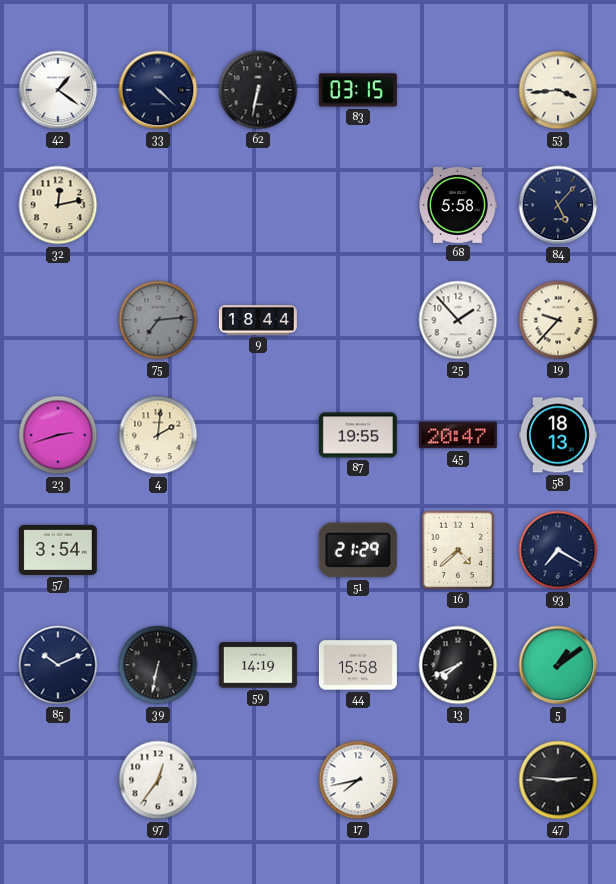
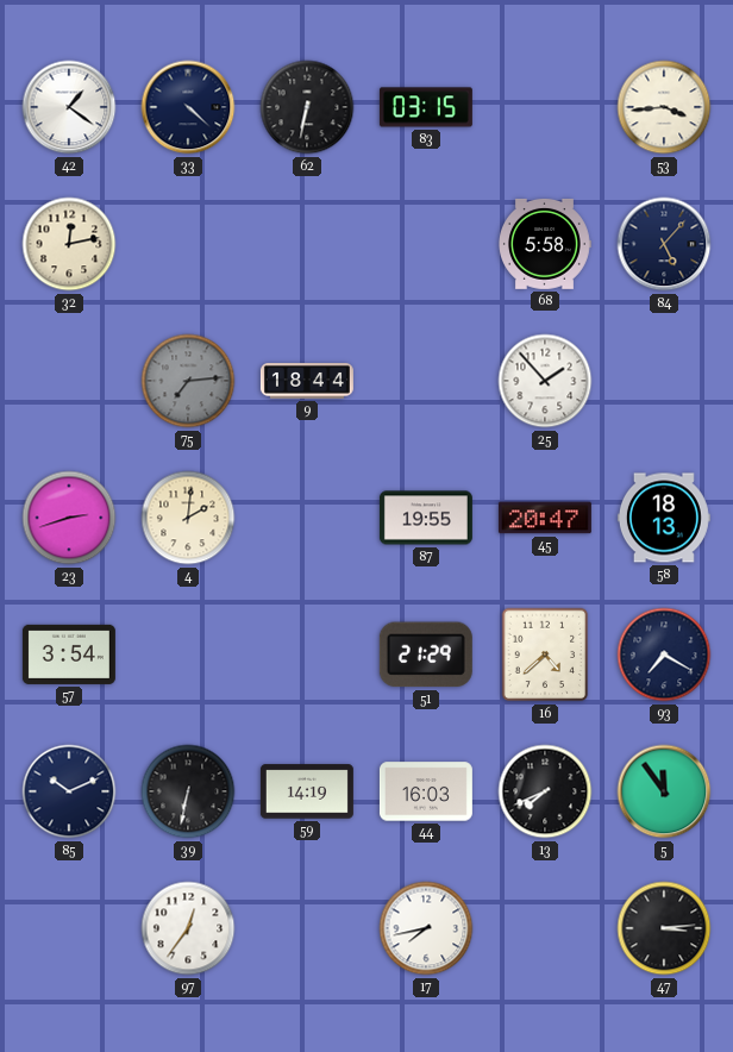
19: 9:37 -> none
44: 15:58 -> 16:03
5: 1:09 -> 11:54
47: 2:46 -> 3:14
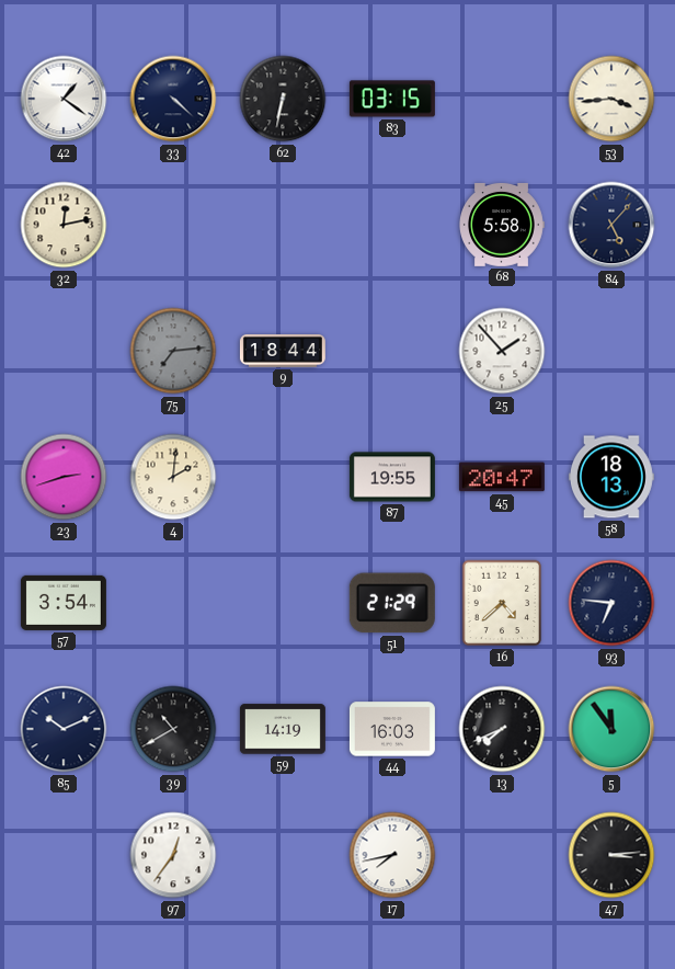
93: 7:20 -> 6:46
39: 6:32 -> 10:40
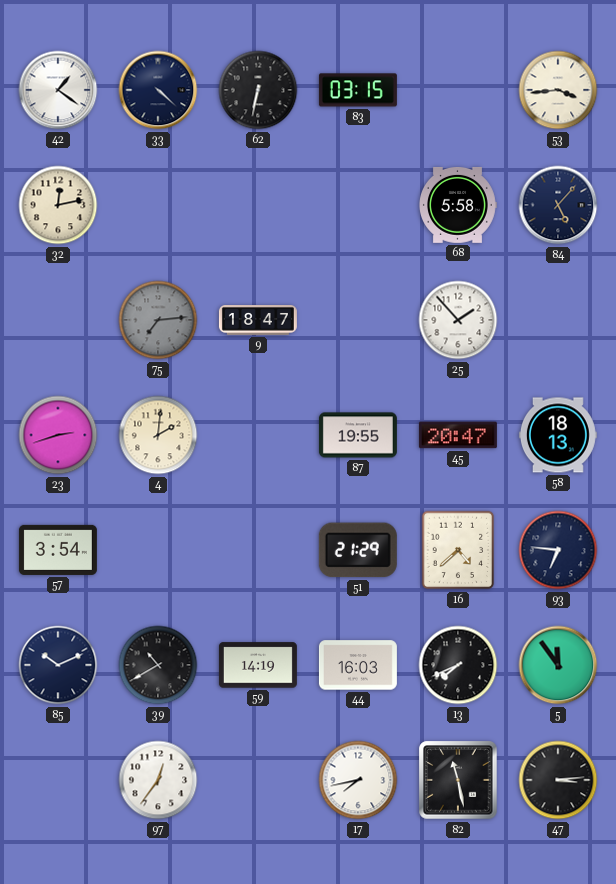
9: 18:44 -> 18:47
82: none -> 11:28
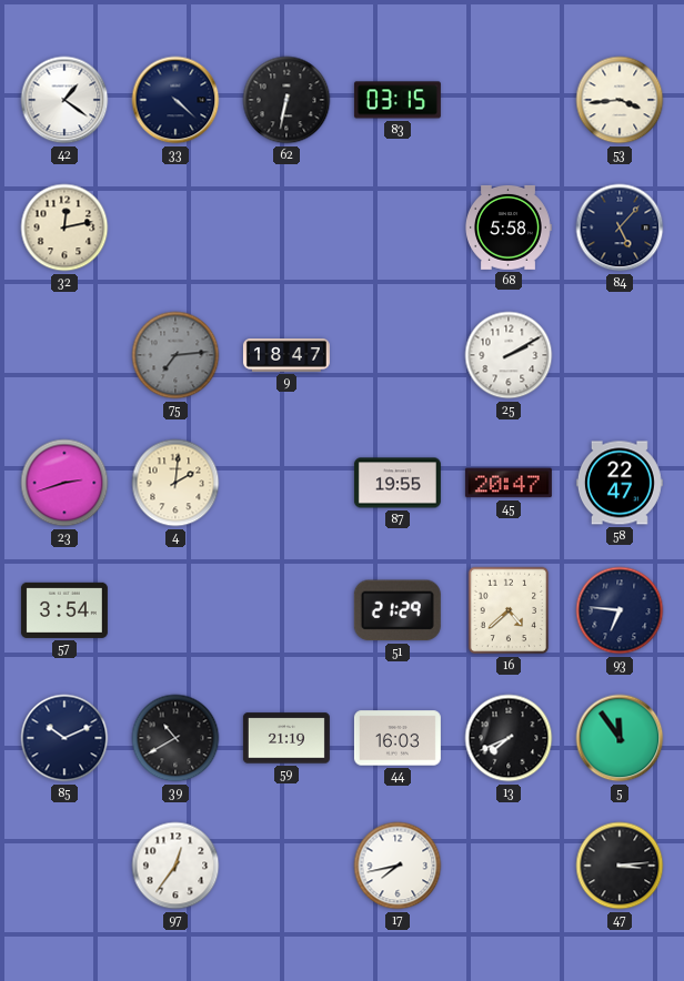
25: 1:53 -> 2:10
58: 18:13 -> 22:47
59: 14:19 -> 21:19
82: 11:28 -> none
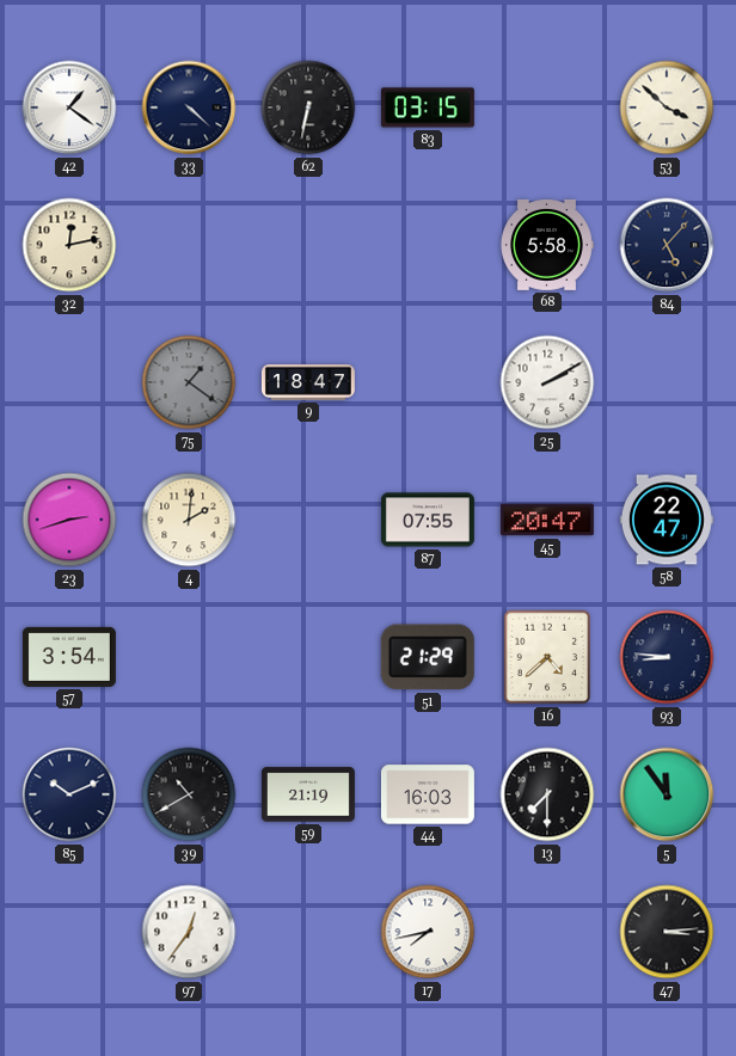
53: 3:44 -> 3:52
75: 7:14 -> 1:21
87: 19:55 -> 07:55
93: 6:46 -> 8:46
13: 7:41 -> 7:30
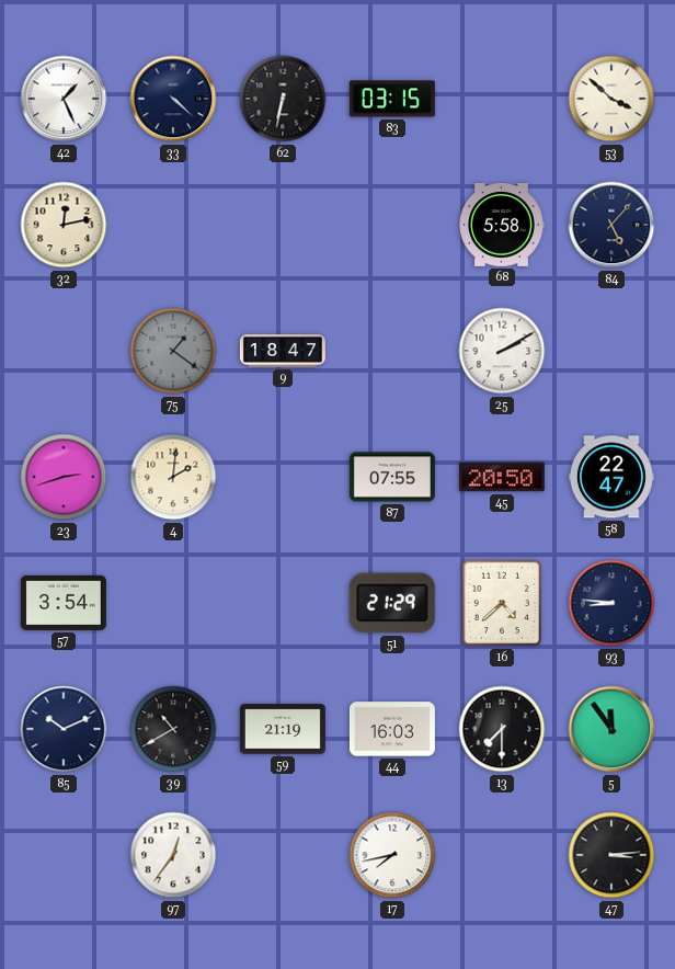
42: 1:21 -> 1:26
45: 20:47 -> 20:50
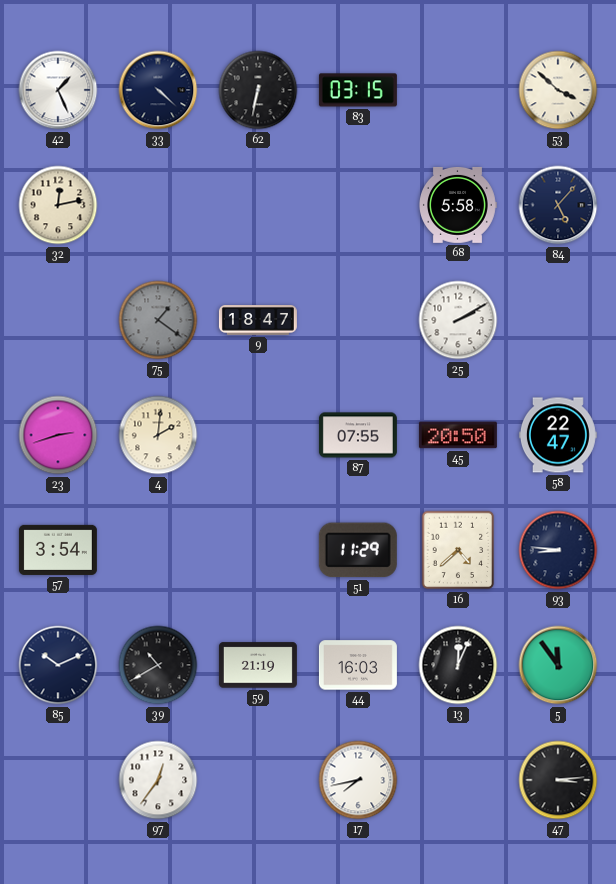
51: 21:29 -> 11:29
13: 7:30 -> 12:04
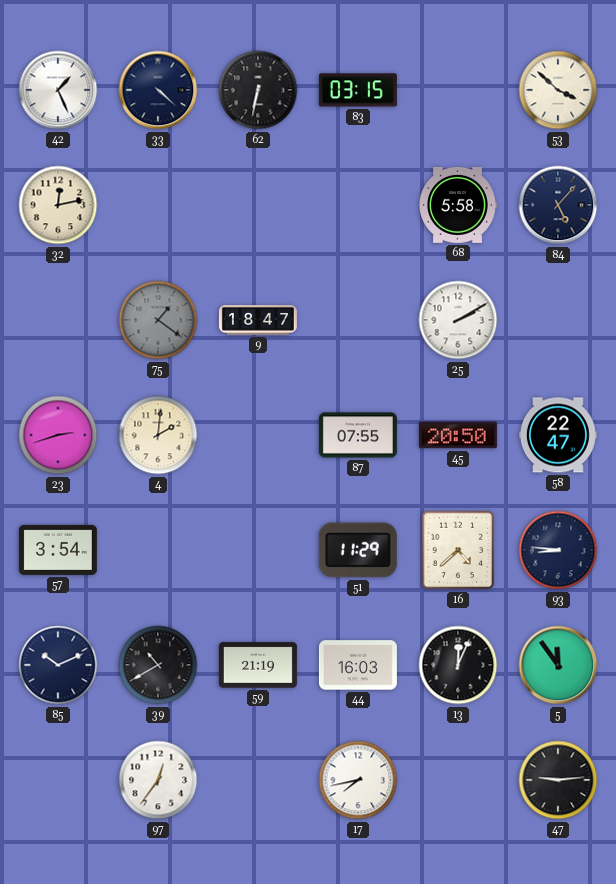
47: 3:14 -> 9:14
